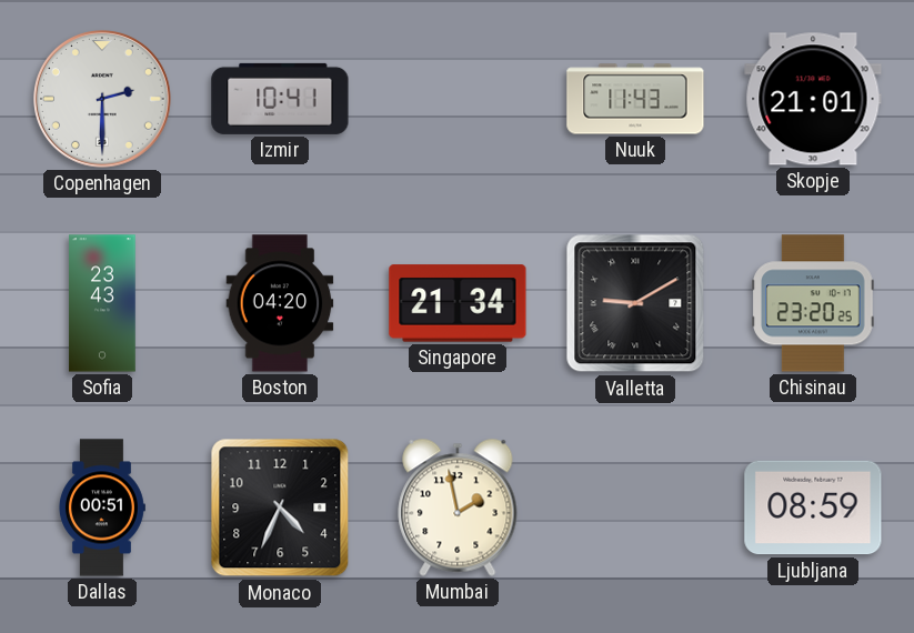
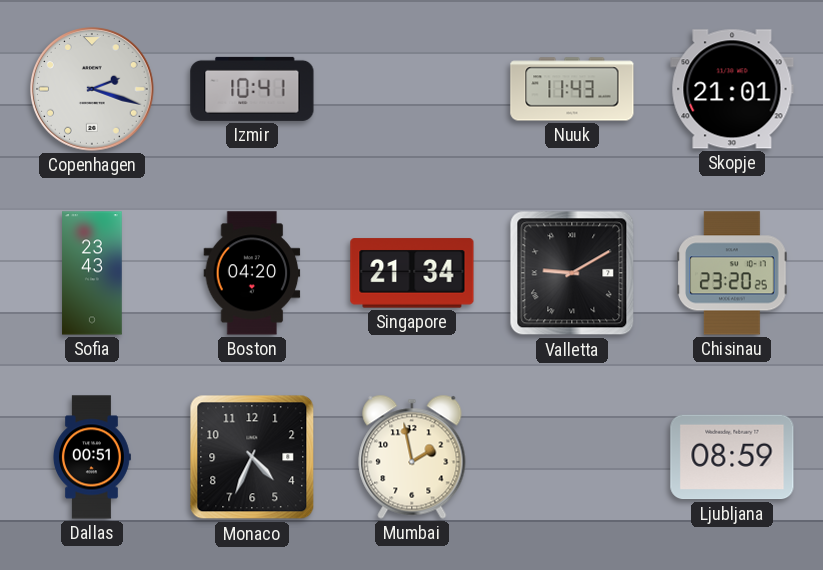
Copenhagen: 2:30 -> 2:18
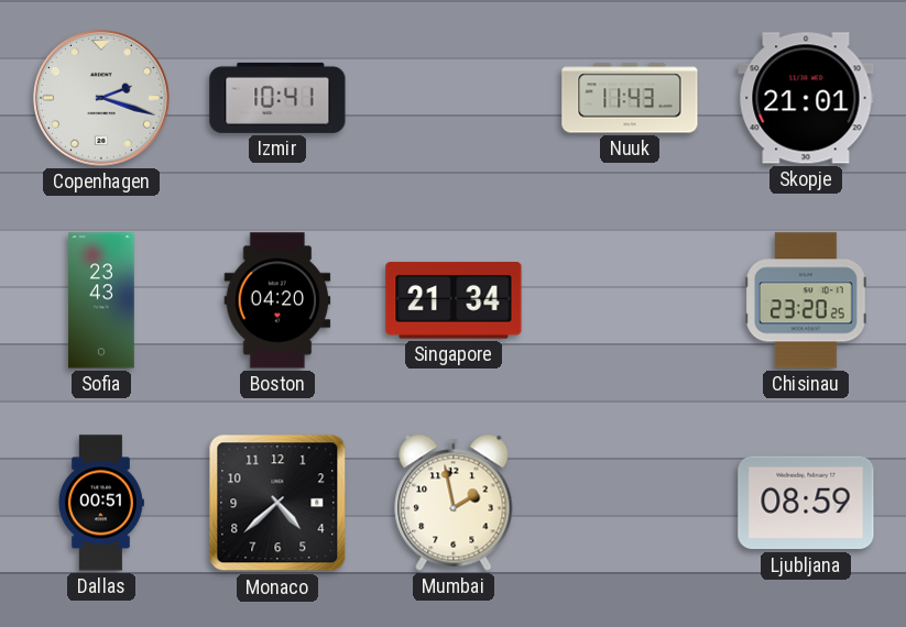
Valletta: 9:10 -> none
Monaco: 4:34 -> 4:38
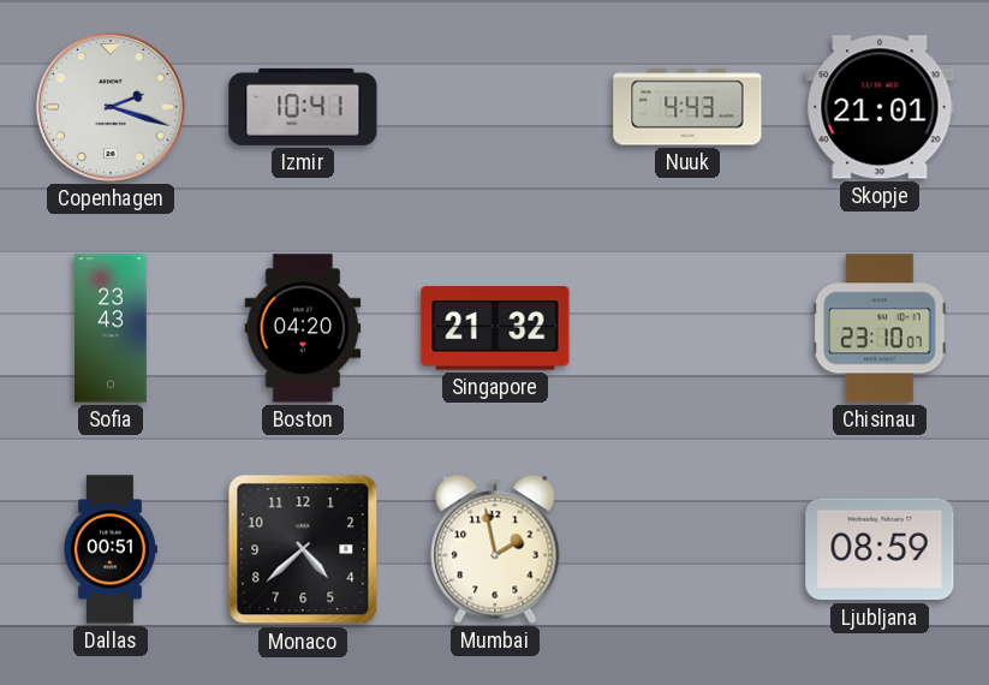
Nuuk: 11:43 -> 4:43
Singapore: 21:34 -> 21:32
Chisinau: 23:20 -> 23:10
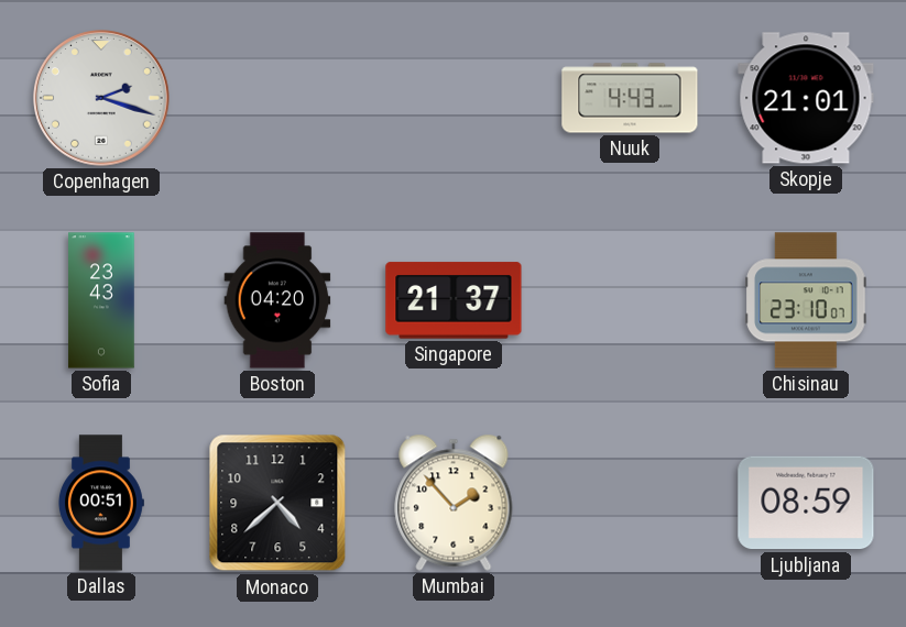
Izmir: 10:41 -> none
Singapore: 21:32 -> 21:37
Mumbai: 1:58 -> 1:53
